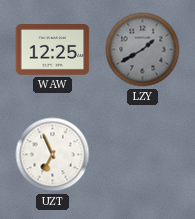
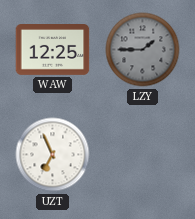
LZY: 1:40 -> 1:45
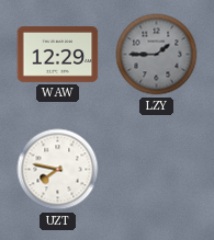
WAW: 12:25 -> 12:29
UZT: 6:56 -> 7:47
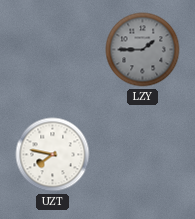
WAW: 12:29 -> none
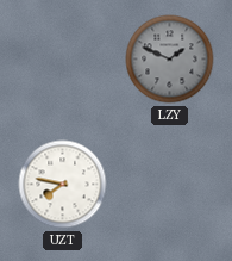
LZY: 1:45 -> 1:49
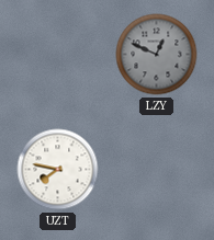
LZY: 1:49 -> 12:49
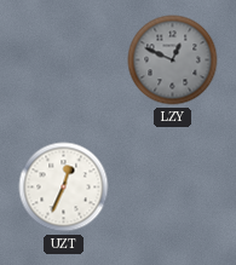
UZT: 7:47 -> 12:34
